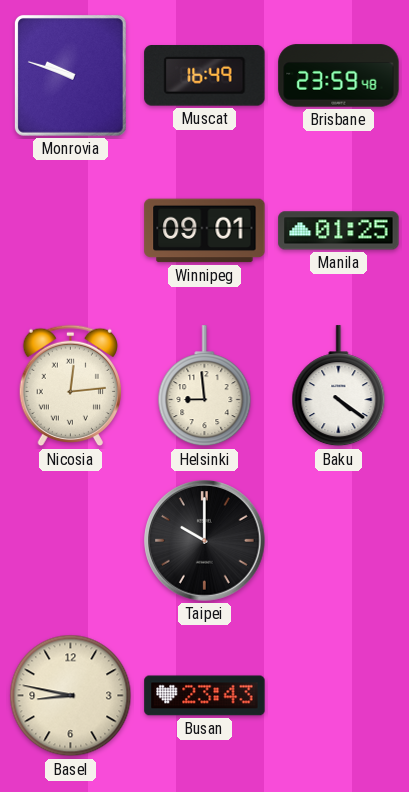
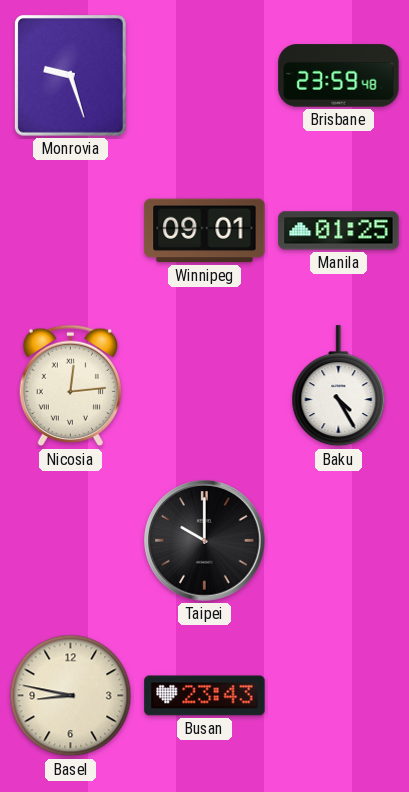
Monrovia: 9:48 -> 9:27
Muscat: 16:49 -> none
Helsinki: 8:59 -> none
Baku: 4:21 -> 4:25
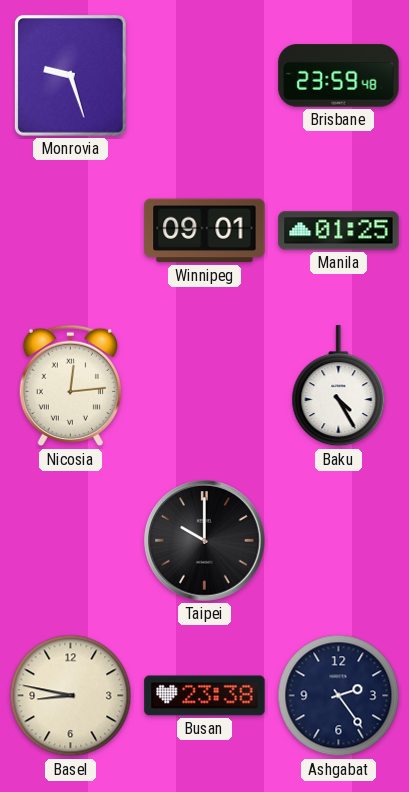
Busan: 23:43 -> 23:38
Ashgabat: none -> 2:24
